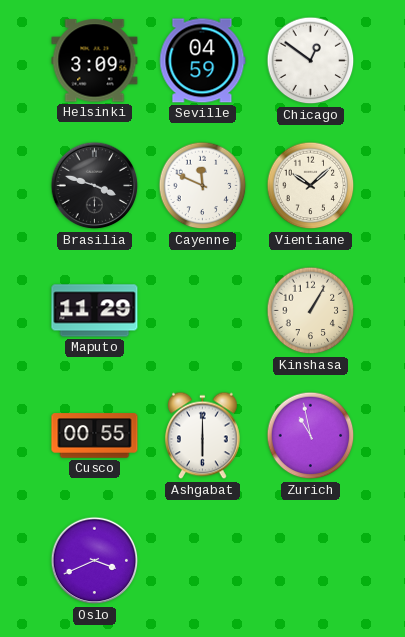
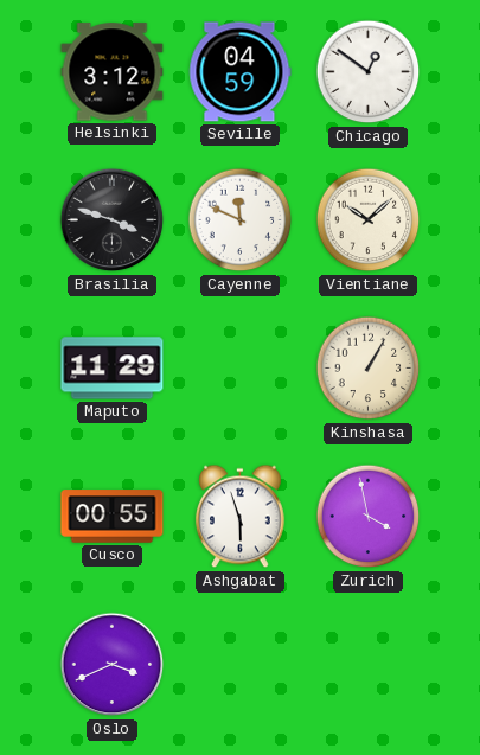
Helsinki: 3:09 -> 3:12
Ashgabat: 6:00 -> 5:57
Zurich: 10:58 -> 3:58
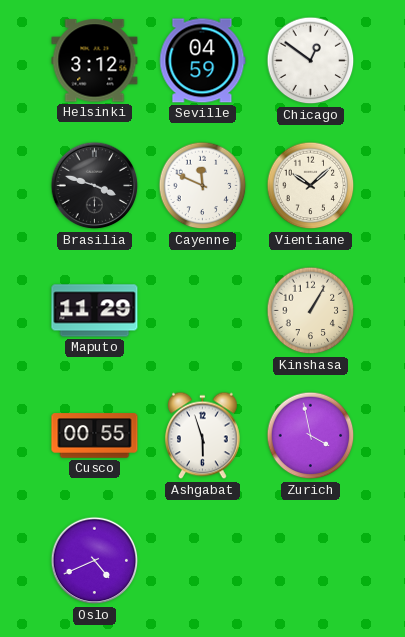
Oslo: 3:41 -> 4:41
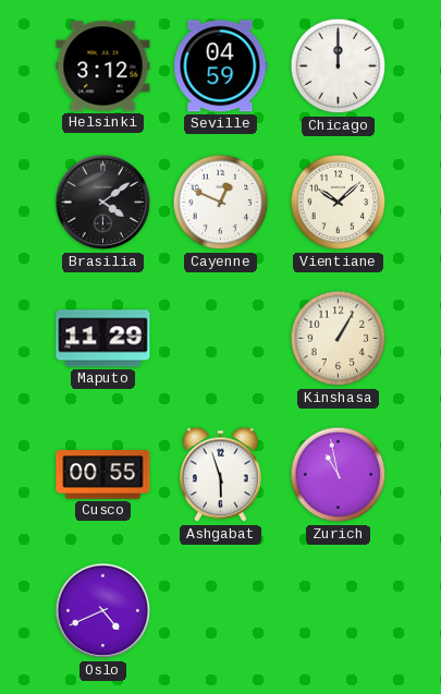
Chicago: 12:51 -> 12:00
Brasilia: 3:48 -> 4:09
Cayenne: 11:49 -> 12:49
Zurich: 3:58 -> 10:58
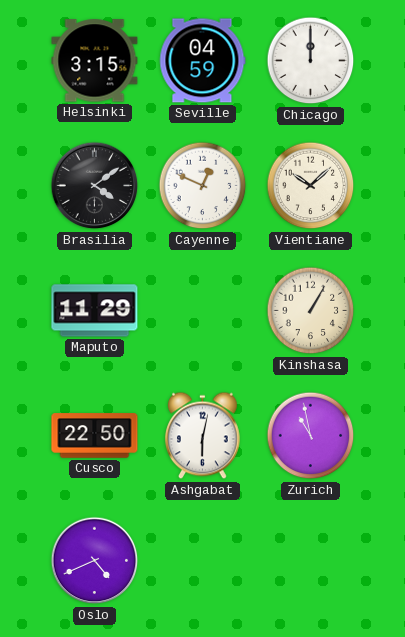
Helsinki: 3:12 -> 3:15
Cusco: 00:55 -> 22:50
Ashgabat: 5:57 -> 6:02
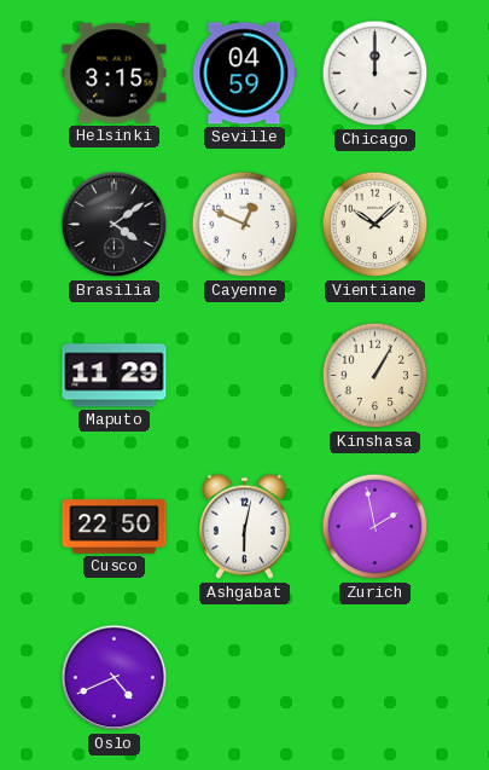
Zurich: 10:58 -> 1:58
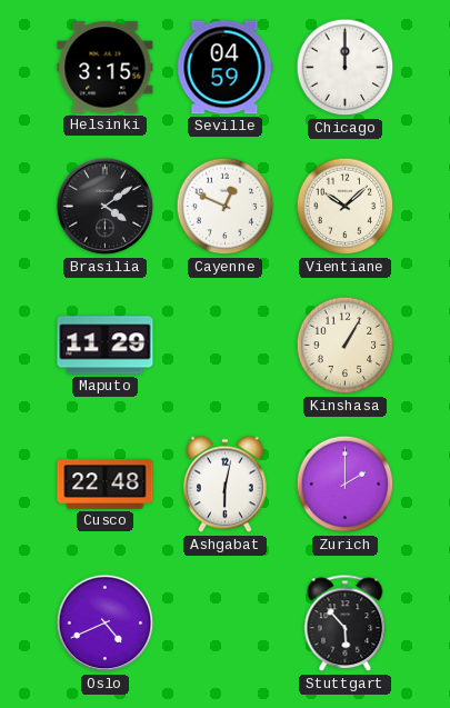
Cusco: 22:50 -> 22:48
Zurich: 1:58 -> 2:00
Stuttgart: none -> 5:53
